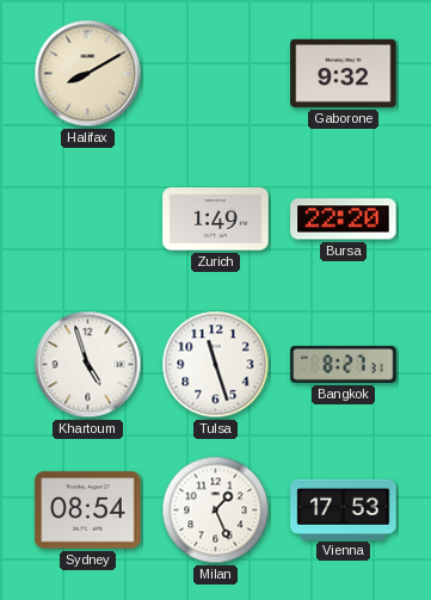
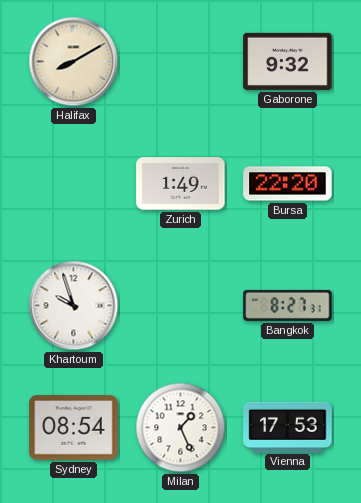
Khartoum: 4:57 -> 9:57
Tulsa: 11:27 -> none
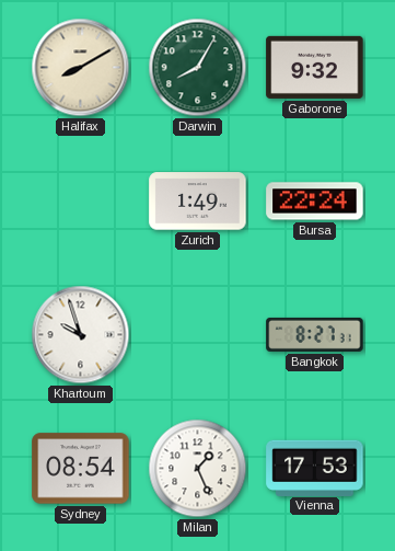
Darwin: none -> 8:05
Bursa: 22:20 -> 22:24
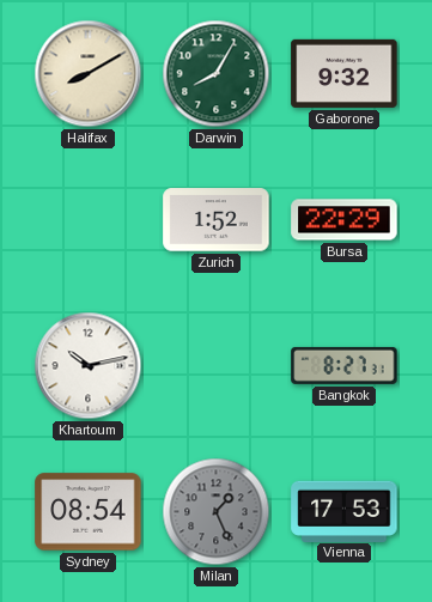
Zurich: 1:49 -> 1:52
Bursa: 22:24 -> 22:29
Khartoum: 9:57 -> 10:13
Milan dial: white -> grey
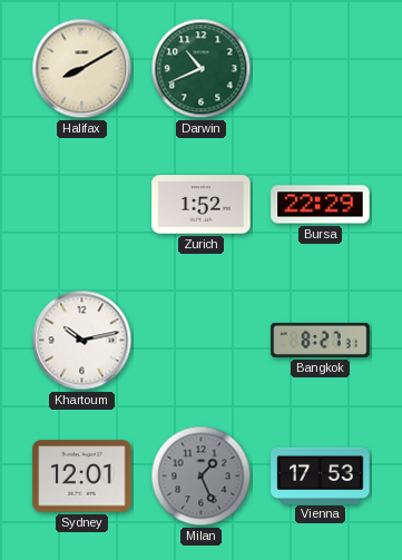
Darwin: 8:05 -> 10:41
Gaborone: 9:32 -> none
Sydney: 08:54 -> 12:01
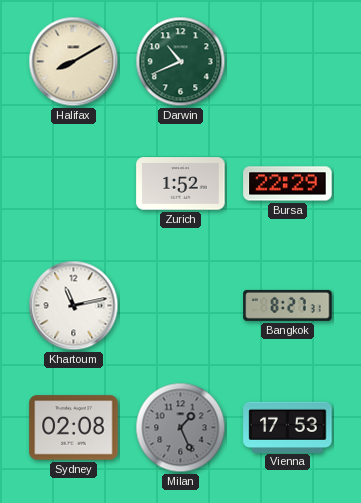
Khartoum: 10:13 -> 11:13
Sydney: 12:01 -> 02:08
